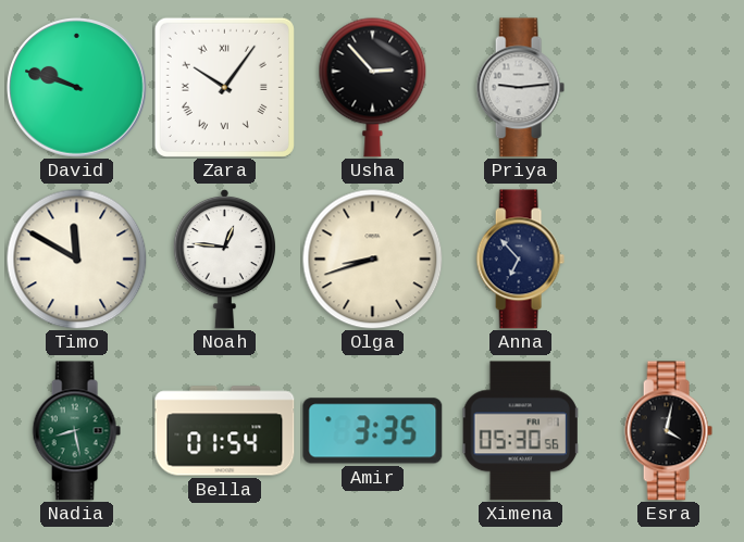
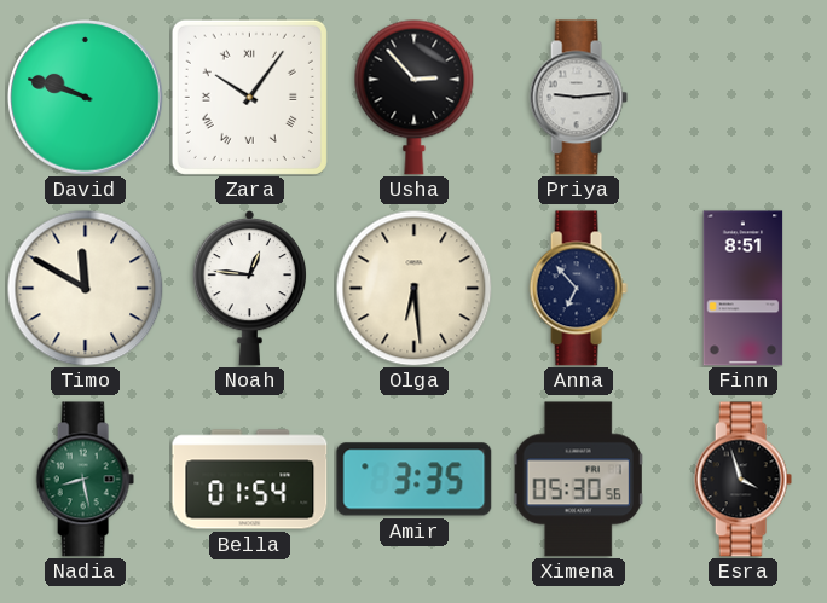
Olga: 8:42 -> 6:29
Finn: none -> 8:51
Esra: 4:02 -> 3:57
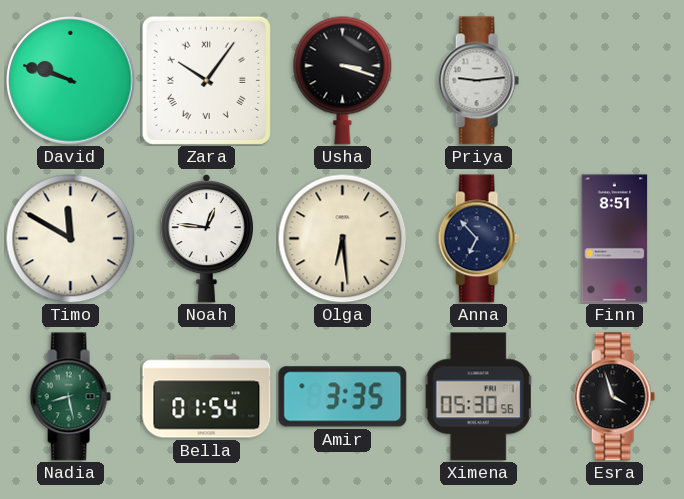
Usha: 2:53 -> 3:18
